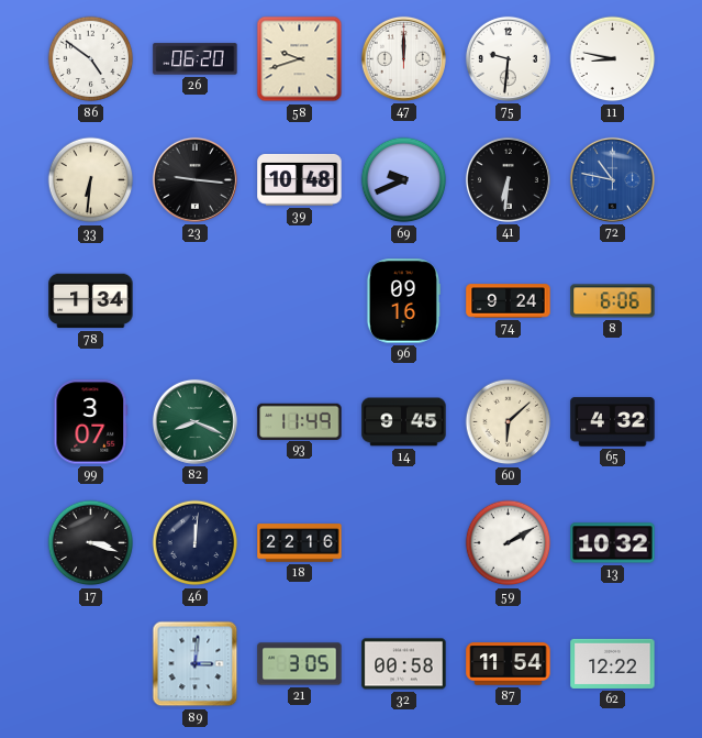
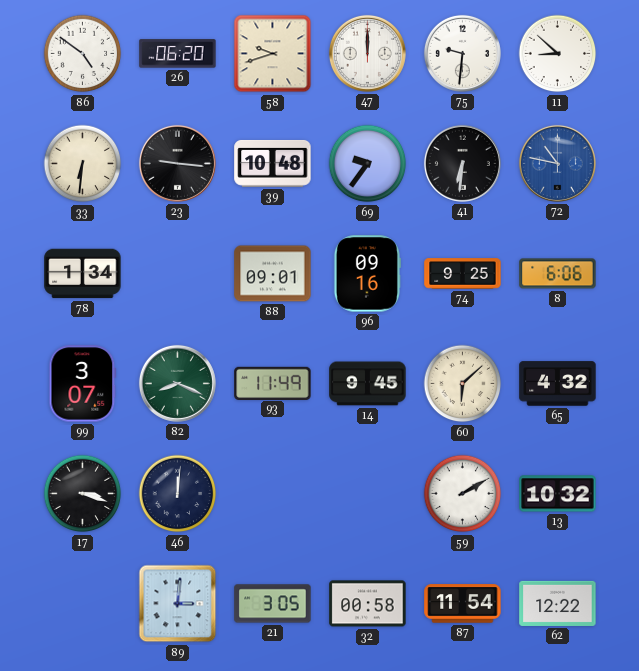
11: 8:47 -> 8:52
69: 9:41 -> 9:36
88: none -> 09:01
74: 9:24 -> 9:25
18: 22:16 -> none
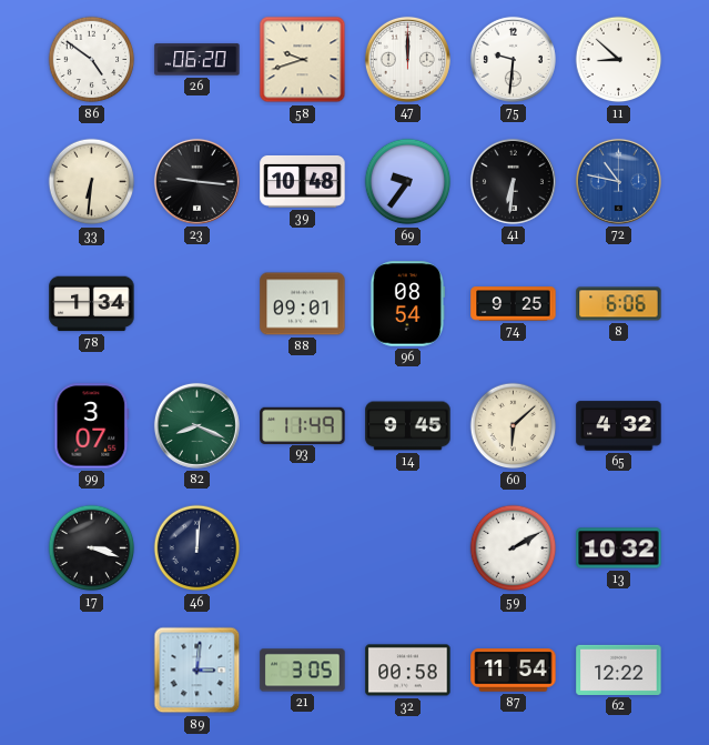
96: 09:16 -> 08:54
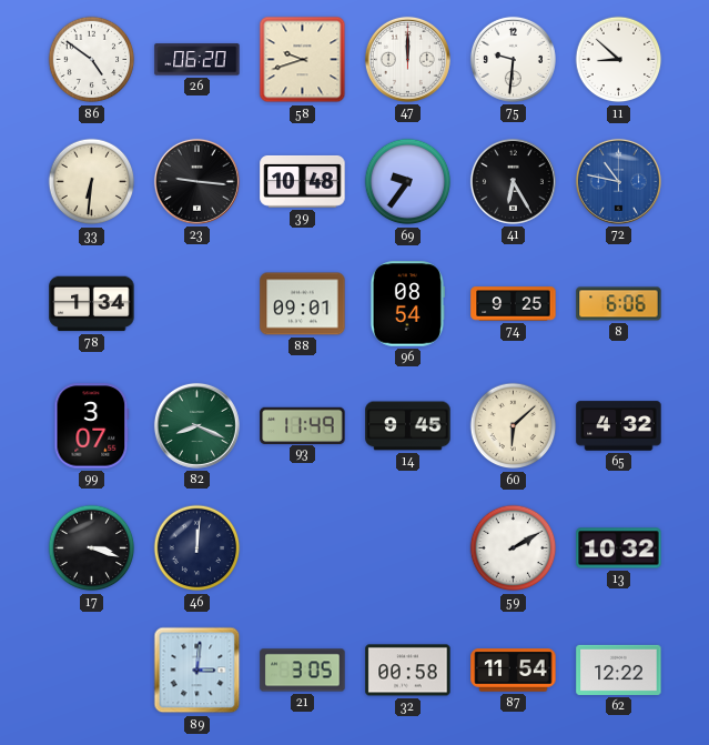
41: 6:31 -> 6:25
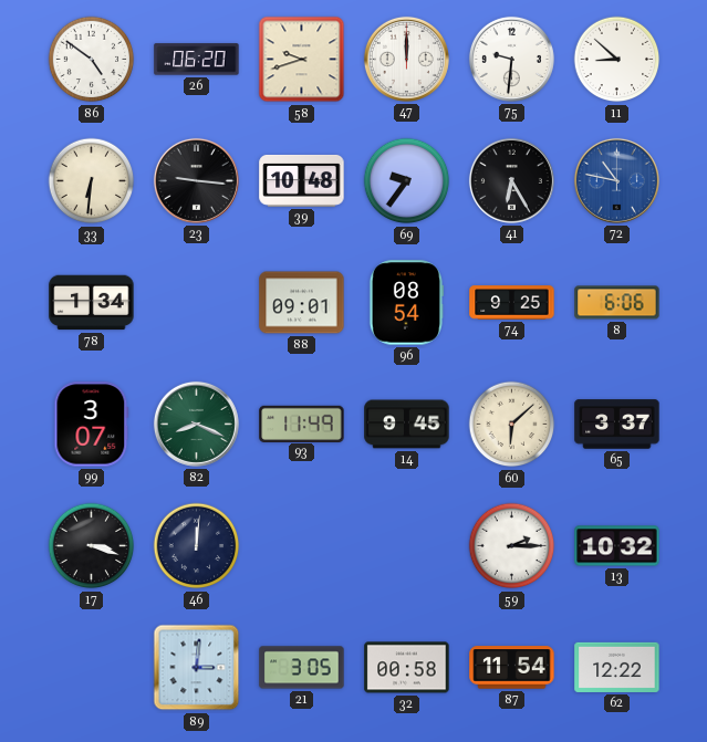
65: 4:32 -> 3:37
59: 2:10 -> 2:15
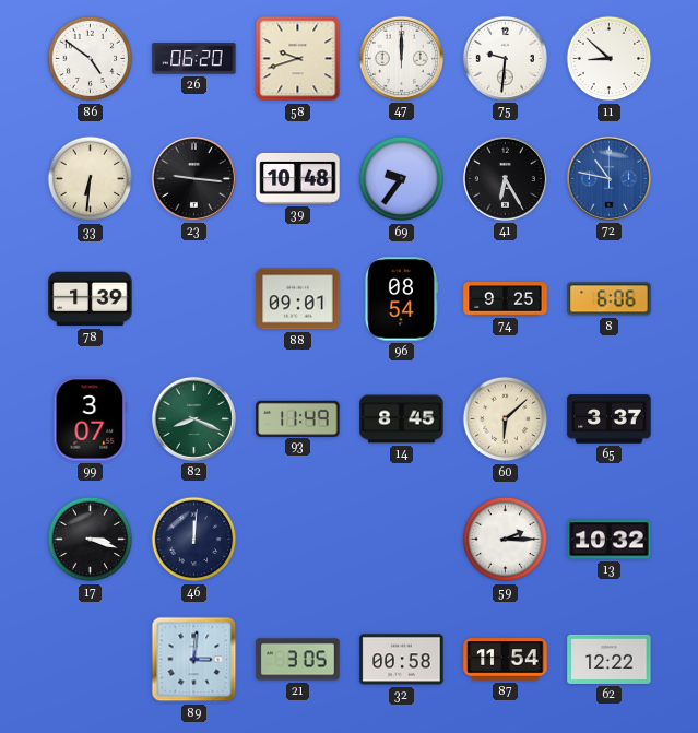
78: 1:34 -> 1:39
14: 9:45 -> 8:45
